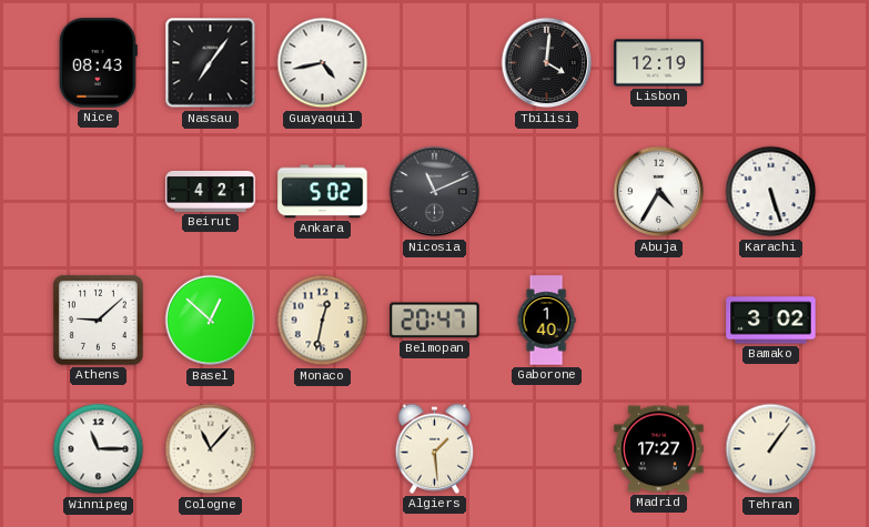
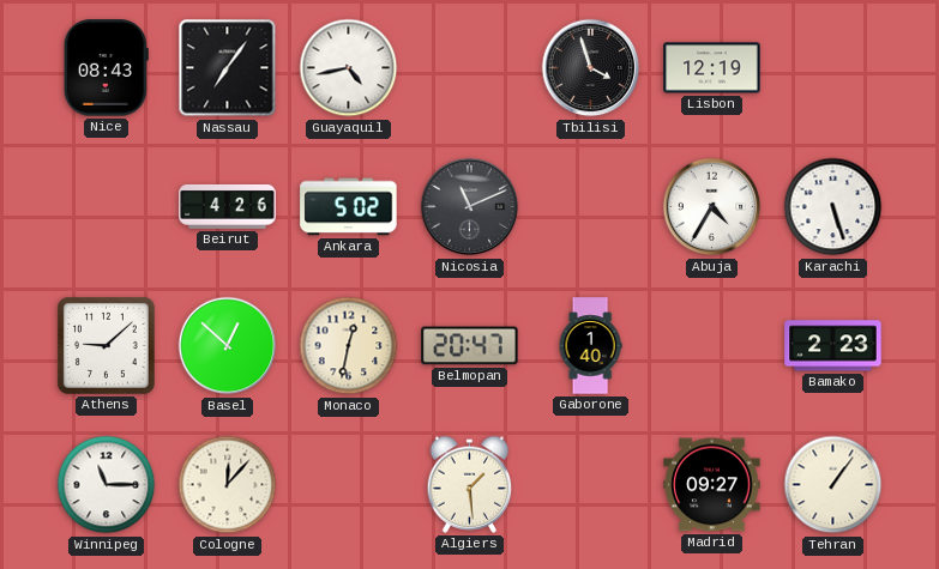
Tbilisi: 4:01 -> 3:57
Beirut: 4:21 -> 4:26
Bamako: 3:02 -> 2:23
Cologne: 11:07 -> 12:07
Madrid: 17:27 -> 09:27
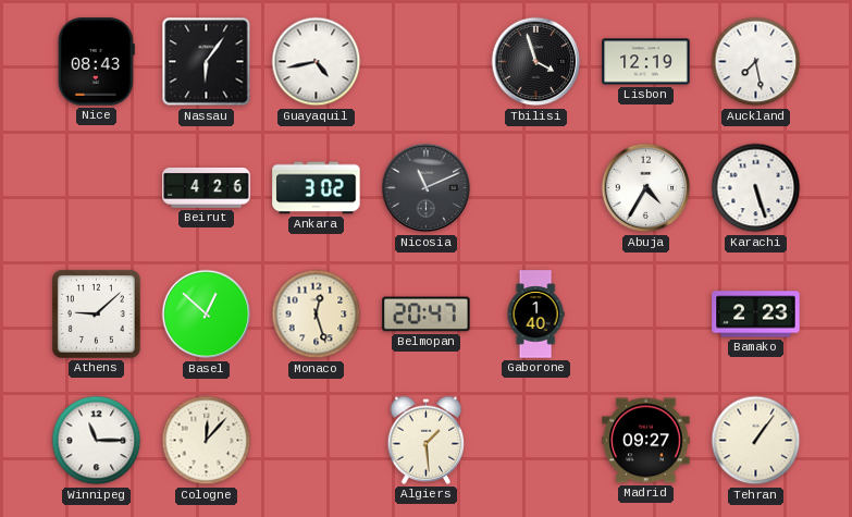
Nassau: 7:06 -> 6:06
Auckland: none -> 7:28
Ankara: 5:02 -> 3:02
Monaco: 12:32 -> 12:27
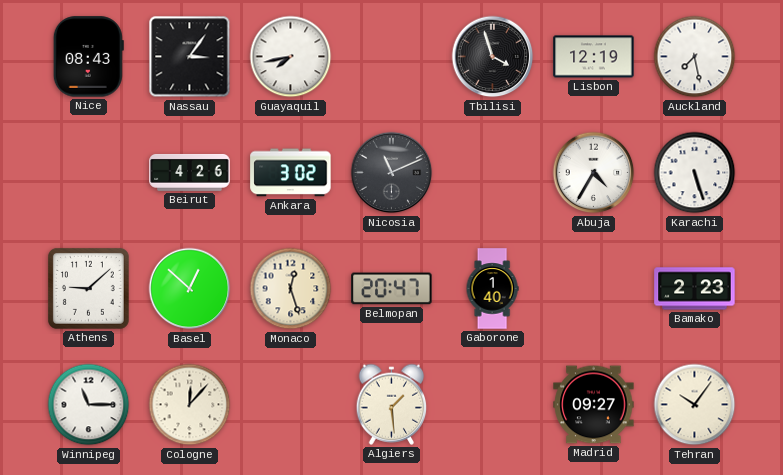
Nassau: 6:06 -> 3:06
Guayaquil: 4:43 -> 7:43
Tehran: 1:06 -> 10:06
